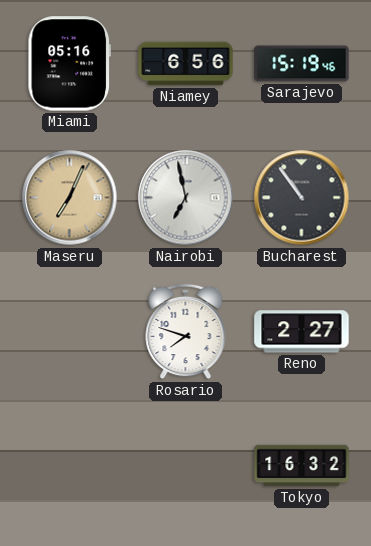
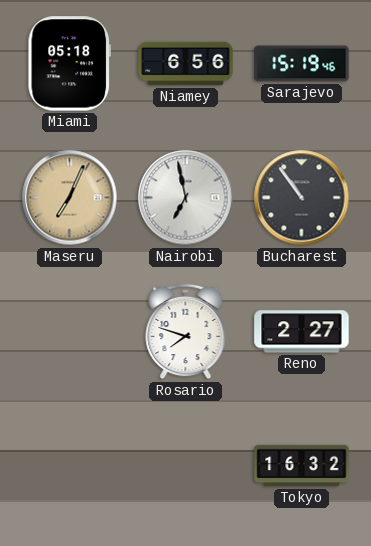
Miami: 05:16 -> 05:18
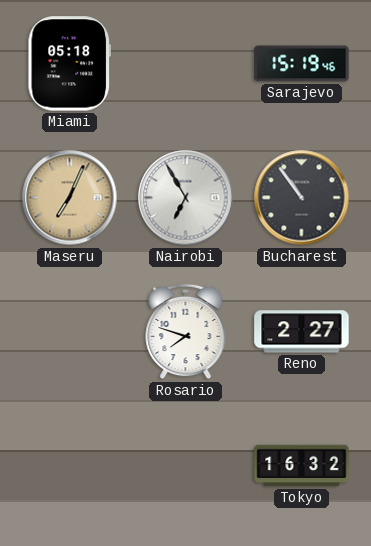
Niamey: 6:56 -> none
Nairobi: 6:58 -> 6:55
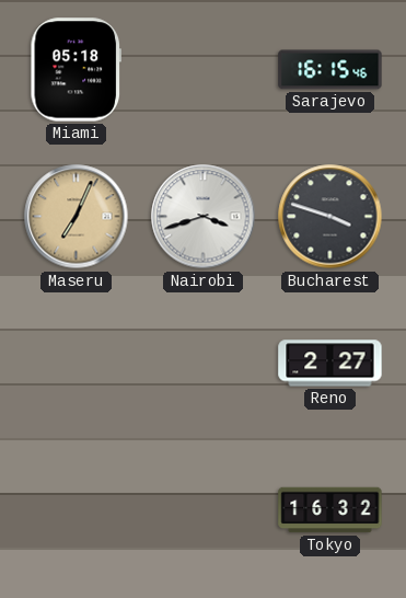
Sarajevo: 15:19 -> 16:15
Nairobi: 6:55 -> 3:42
Bucharest: 10:54 -> 3:48
Rosario: 7:48 -> none
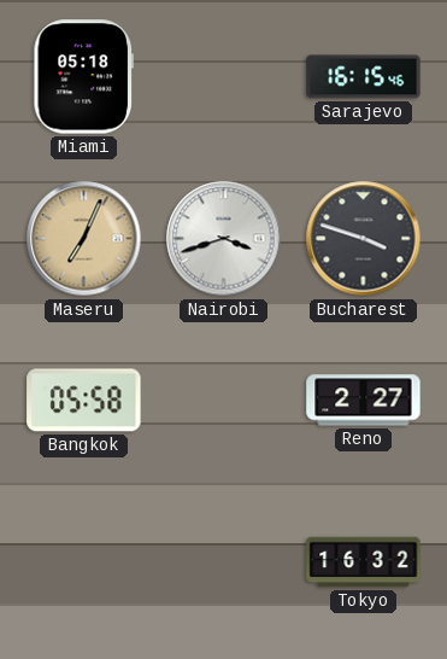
Bangkok: none -> 05:58
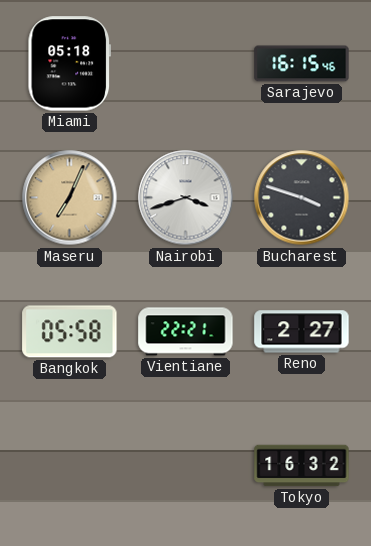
Vientiane: none -> 22:21
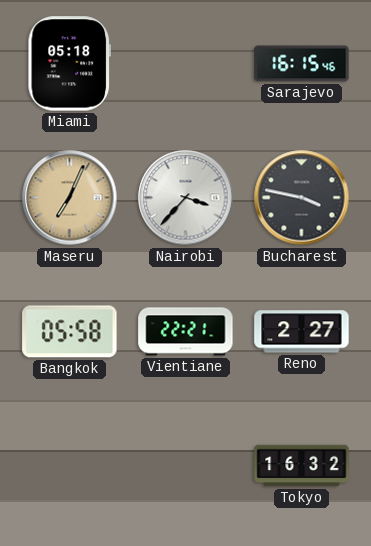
Nairobi: 3:42 -> 3:37
Bucharest: 3:48 -> 3:47
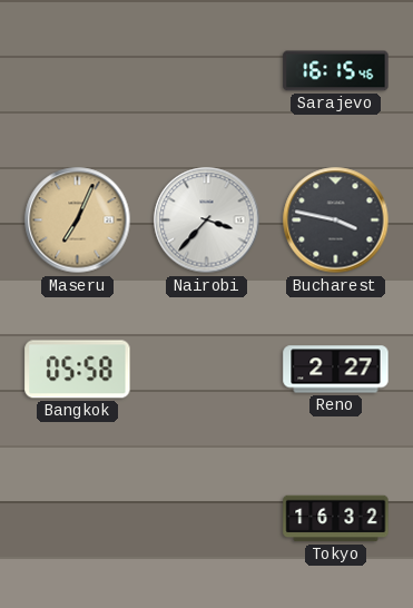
Miami: 05:18 -> none
Vientiane: 22:21 -> none
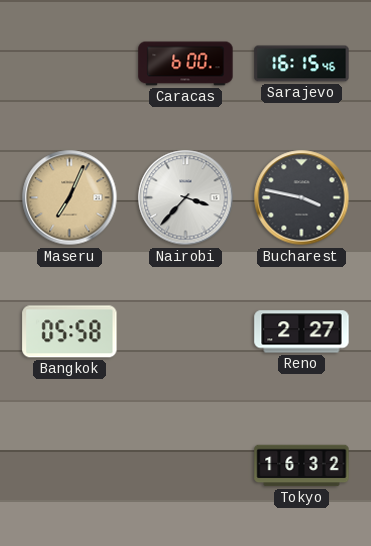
Caracas: none -> 6:00
